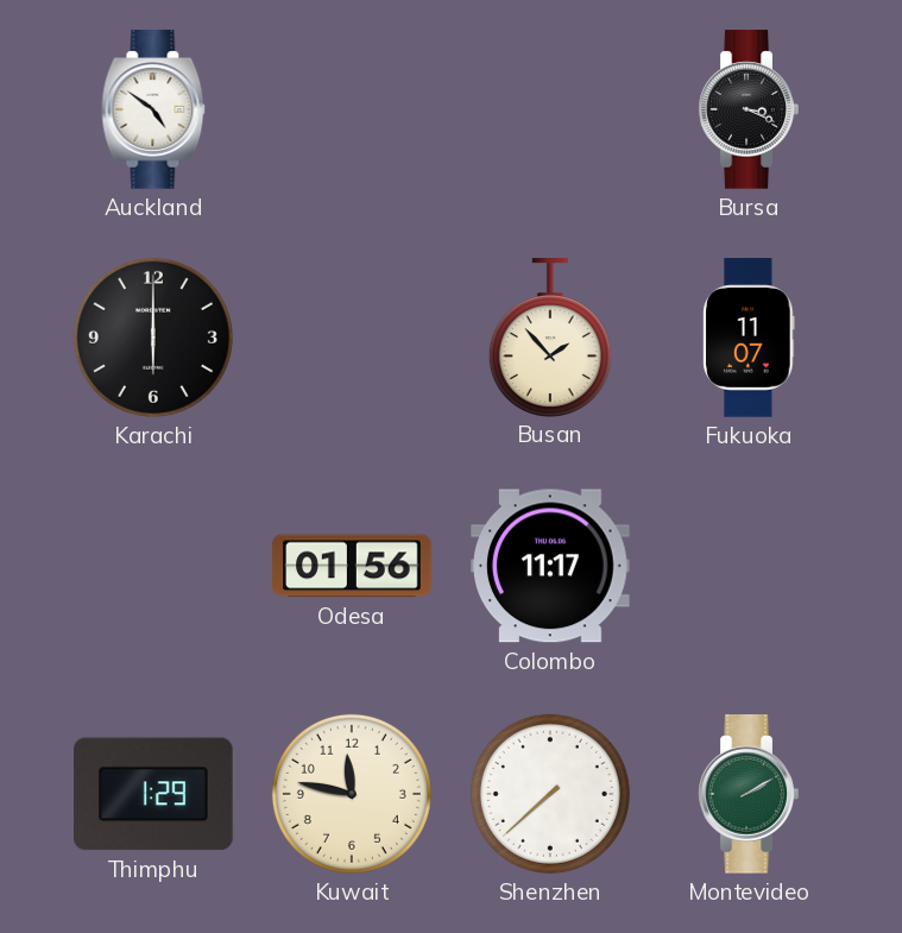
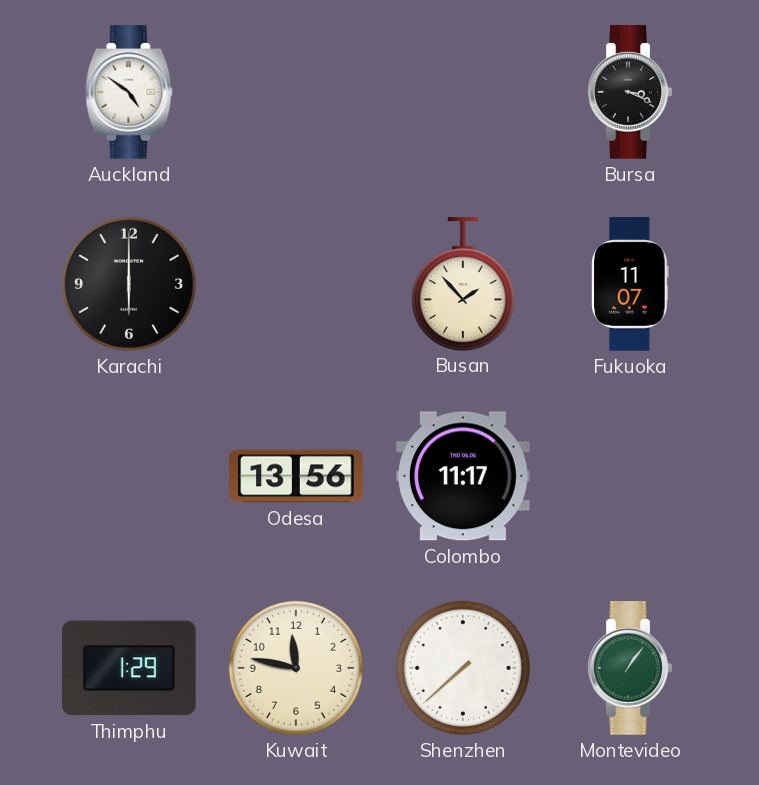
Odesa: 01:56 -> 13:56
Montevideo: 2:10 -> 1:06
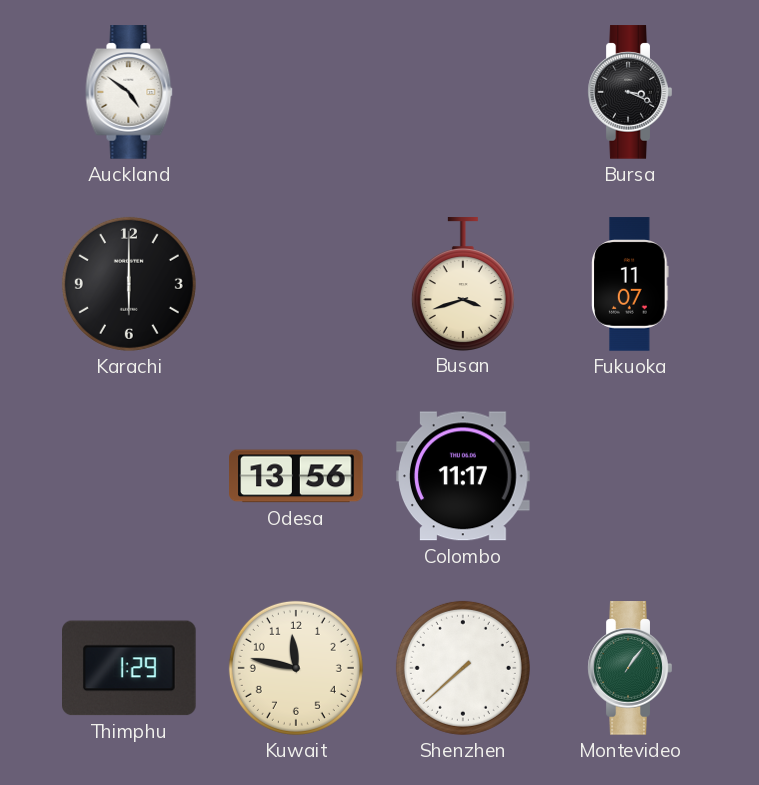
Busan: 1:53 -> 3:42
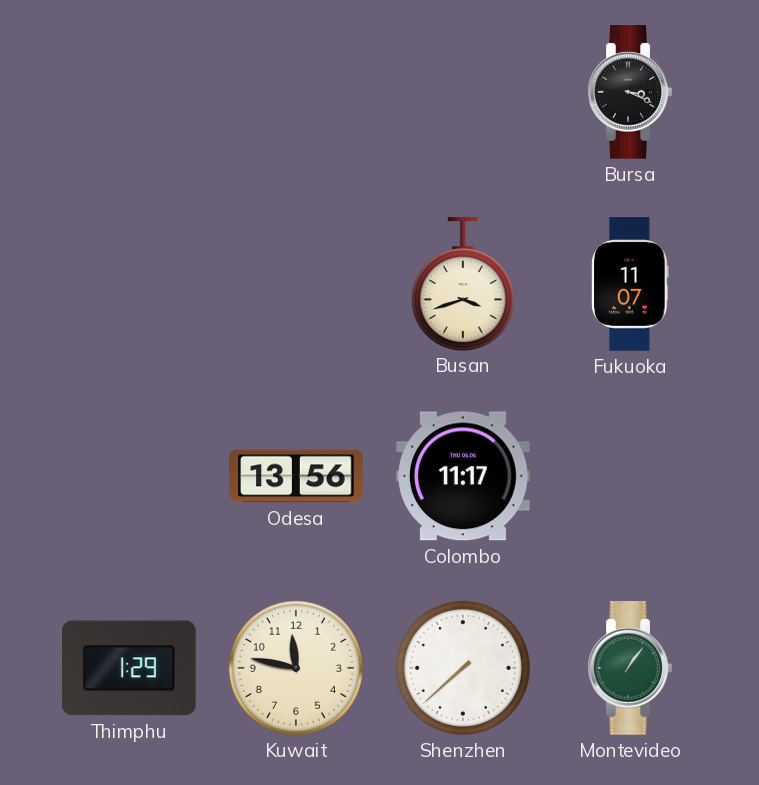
Auckland: 4:51 -> none
Karachi: 6:00 -> none
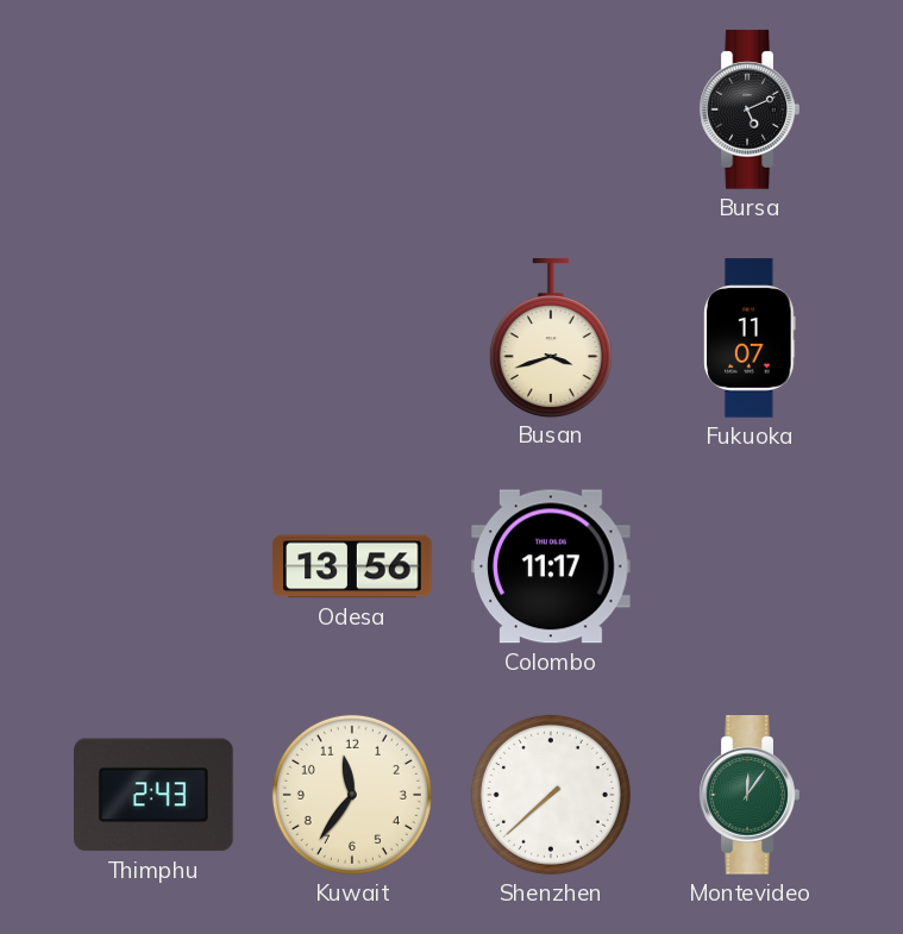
Bursa: 3:19 -> 5:11
Thimphu: 1:29 -> 2:43
Kuwait: 11:47 -> 11:36
Montevideo: 1:06 -> 12:06
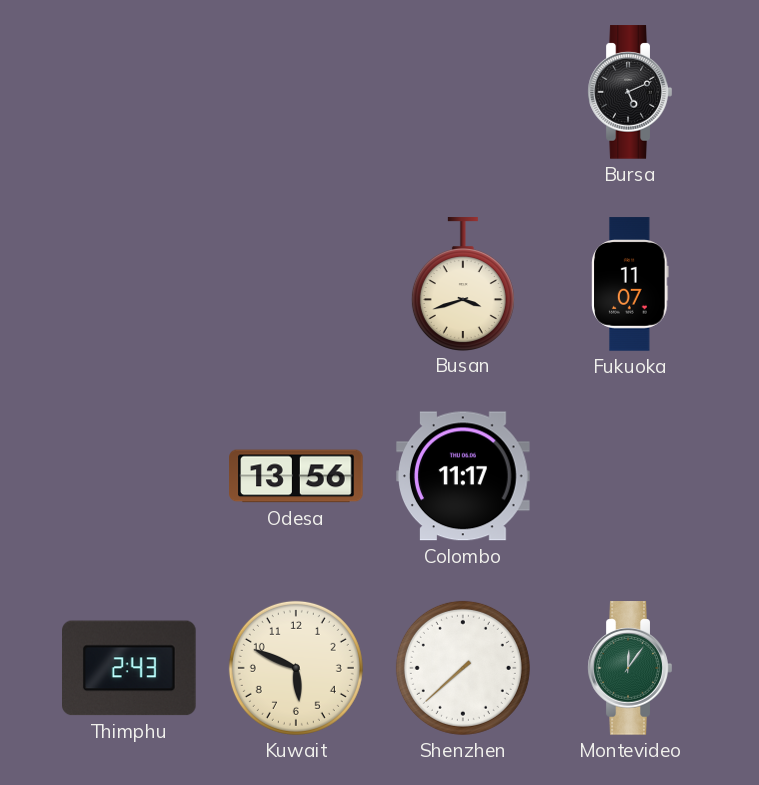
Kuwait: 11:36 -> 5:49
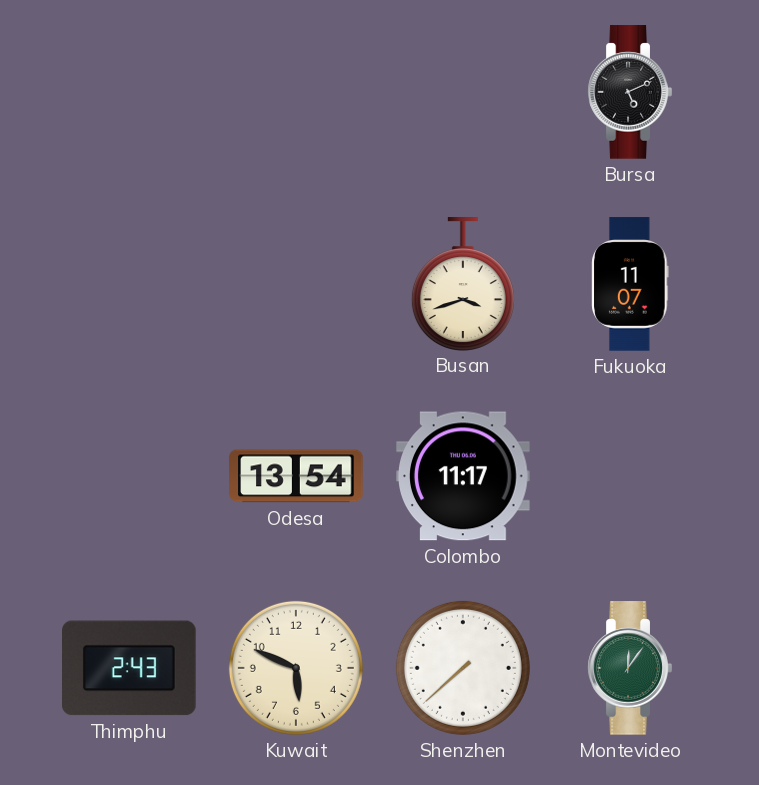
Odesa: 13:56 -> 13:54
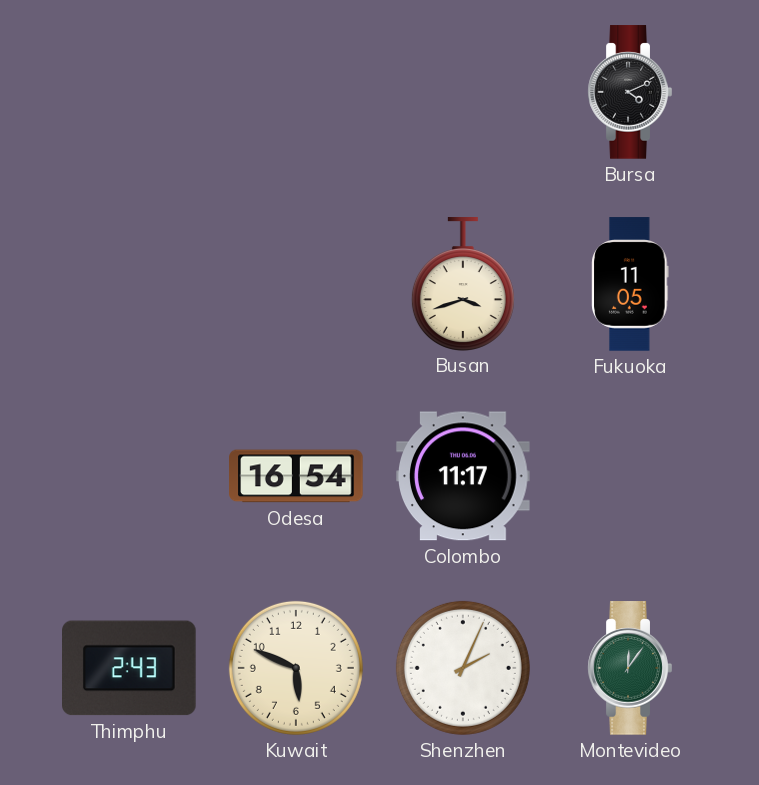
Bursa: 5:11 -> 4:11
Fukuoka: 11:07 -> 11:05
Odesa: 13:54 -> 16:54
Shenzhen: 7:38 -> 2:04
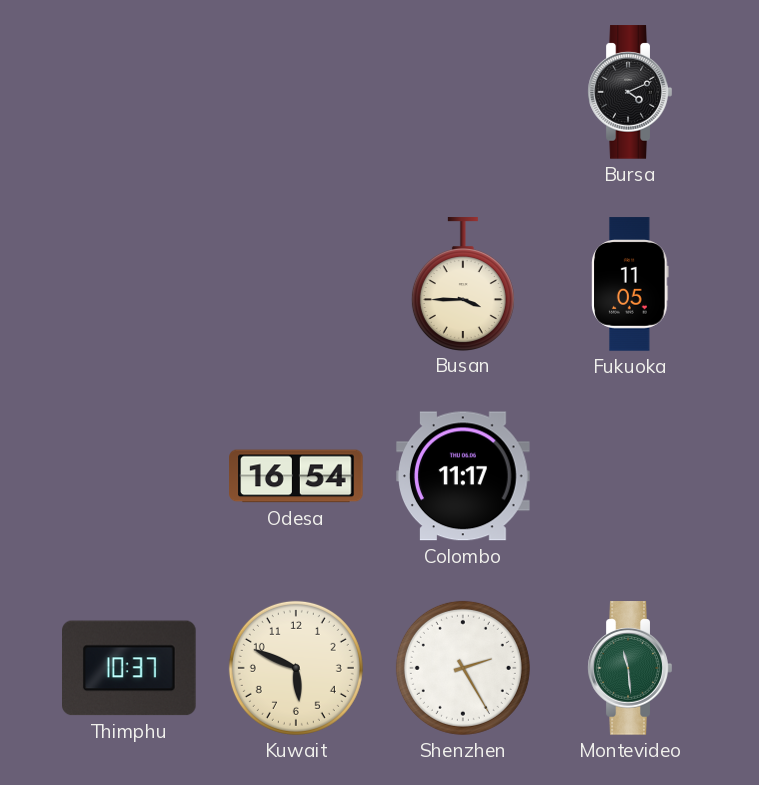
Busan: 3:42 -> 3:45
Thimphu: 2:43 -> 10:37
Shenzhen: 2:04 -> 2:25
Montevideo: 12:06 -> 11:29
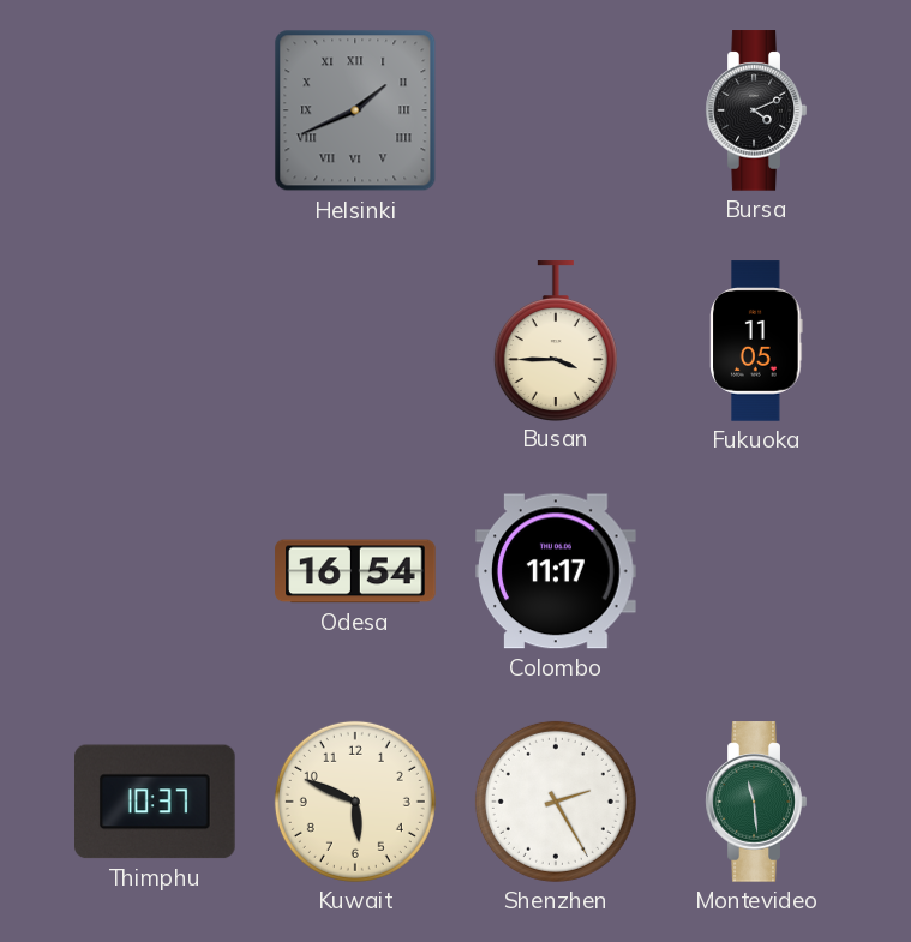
Helsinki: none -> 1:41
